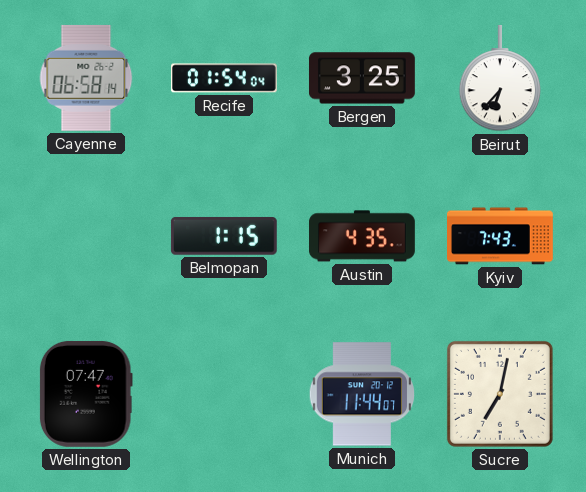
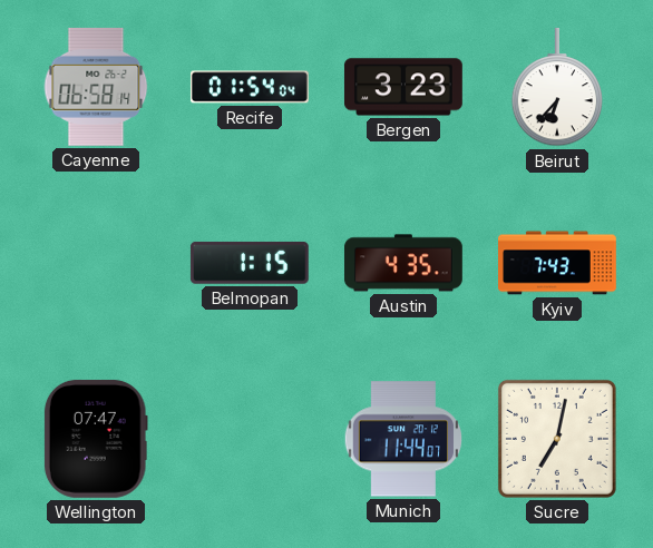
Bergen: 3:25 -> 3:23
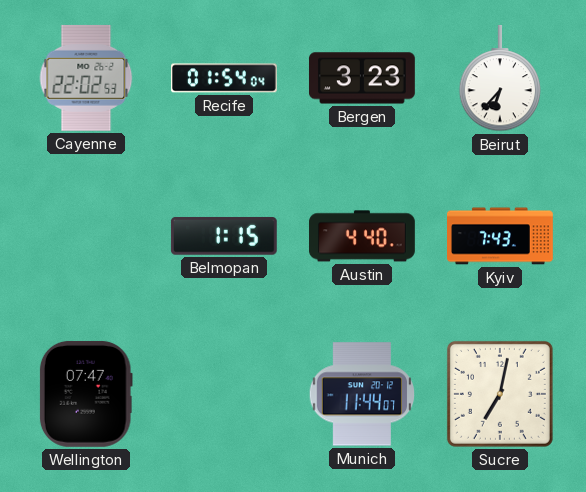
Cayenne: 06:58 -> 22:02
Austin: 4:35 -> 4:40
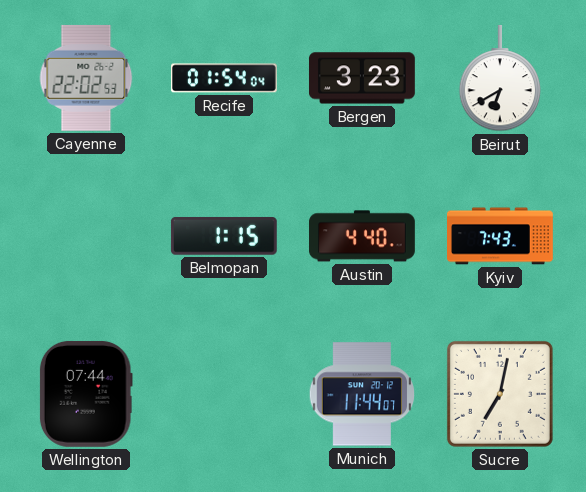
Beirut: 6:37 -> 6:40
Wellington: 07:47 -> 07:44
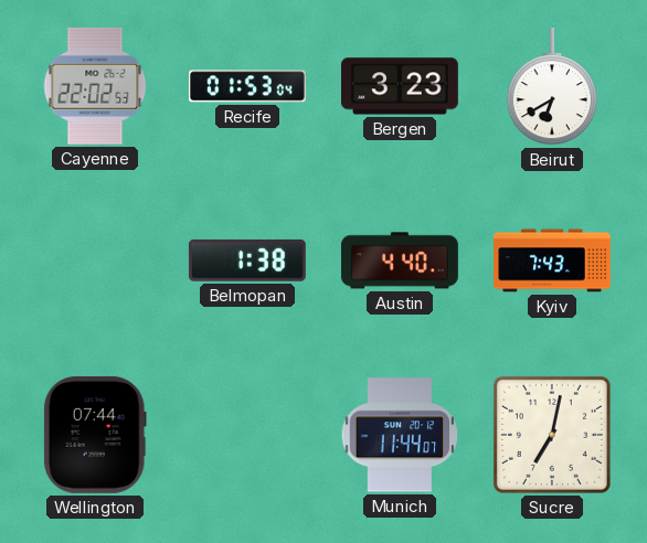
Recife: 01:54 -> 01:53
Belmopan: 1:15 -> 1:38
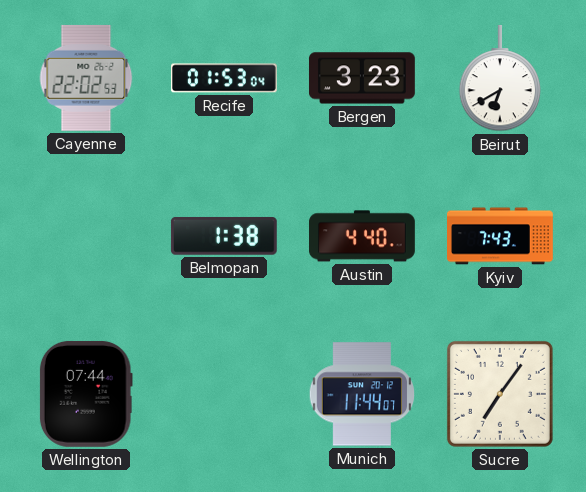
Sucre: 7:02 -> 7:06
